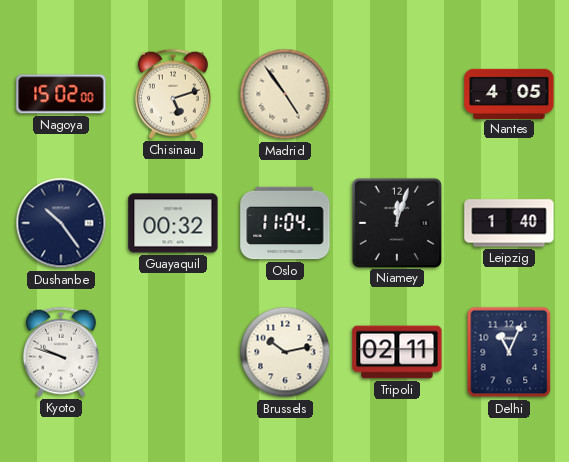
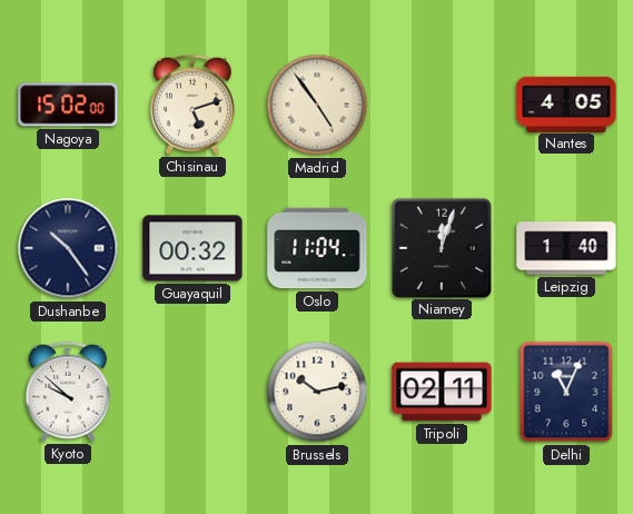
Kyoto: 9:48 -> 9:52
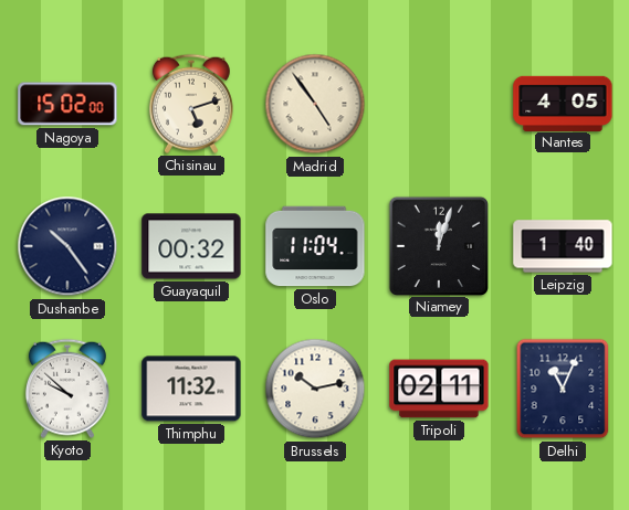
Thimphu: none -> 11:32
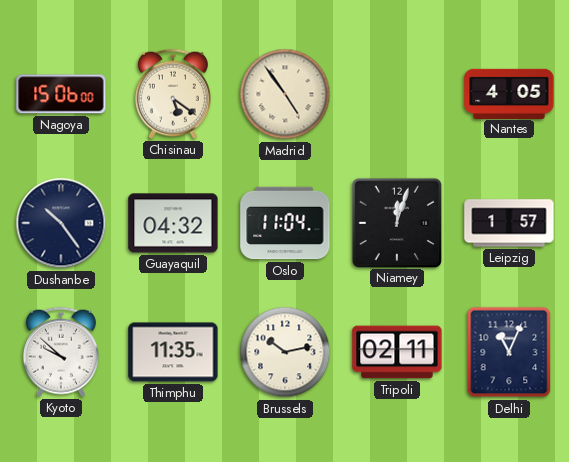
Nagoya: 15:02 -> 15:06
Chisinau: 5:12 -> 5:21
Guayaquil: 00:32 -> 04:32
Leipzig: 1:40 -> 1:57
Thimphu: 11:32 -> 11:35
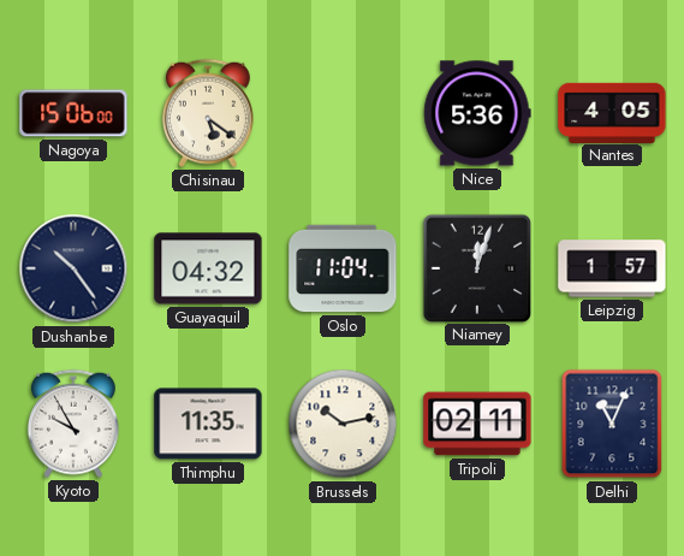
Madrid: 4:54 -> none
Nice: none -> 5:36
Kyoto: 9:52 -> 9:55
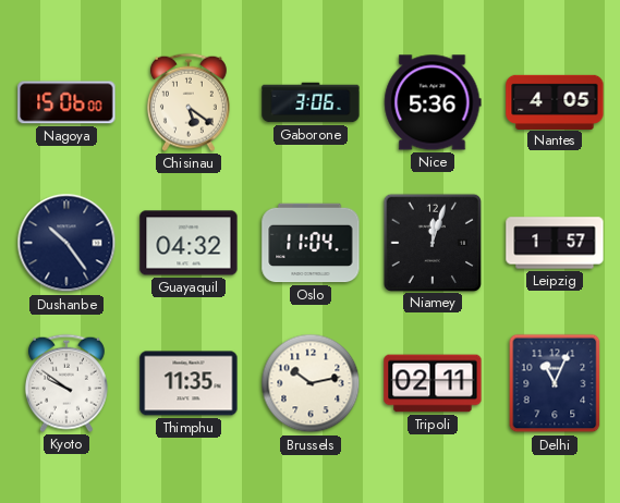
Gaborone: none -> 3:06
Kyoto: 9:55 -> 9:51
